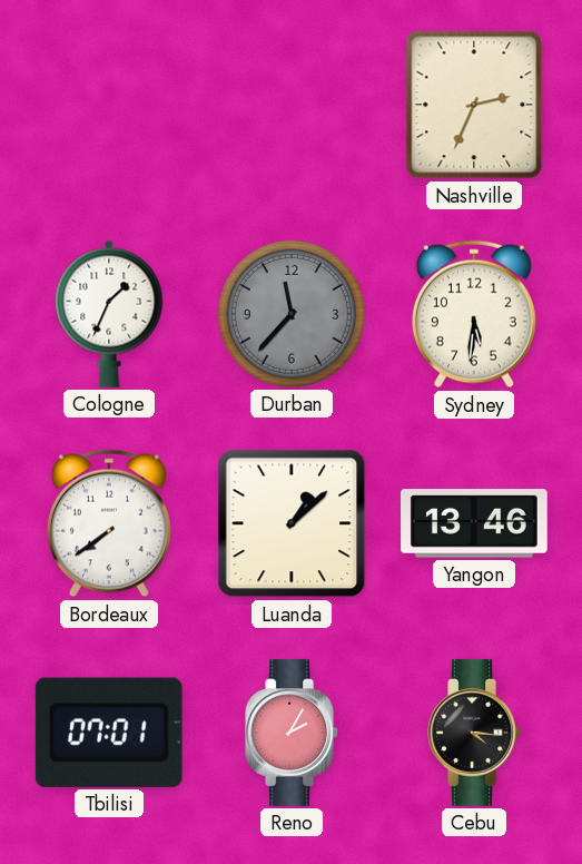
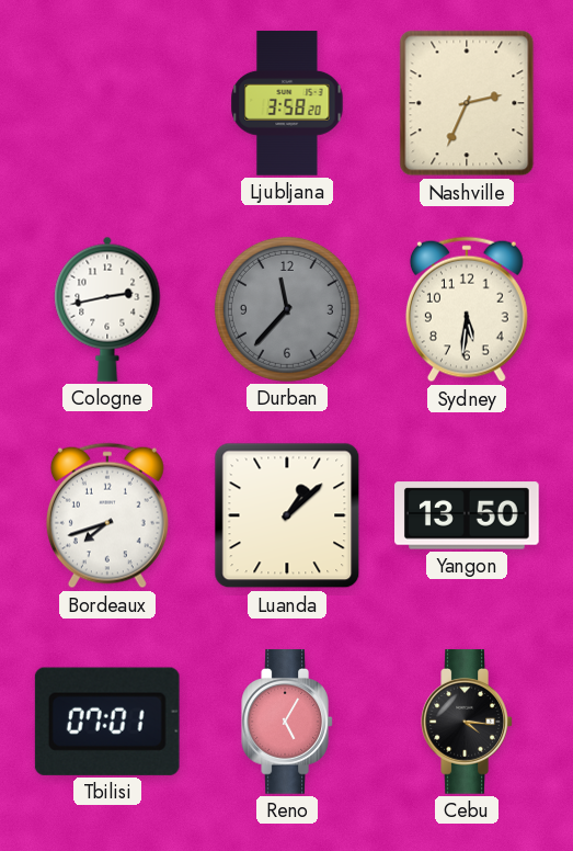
Ljubljana: none -> 3:58
Cologne: 1:34 -> 2:43
Bordeaux: 7:39 -> 7:42
Yangon: 13:46 -> 13:50
Reno: 2:05 -> 5:05
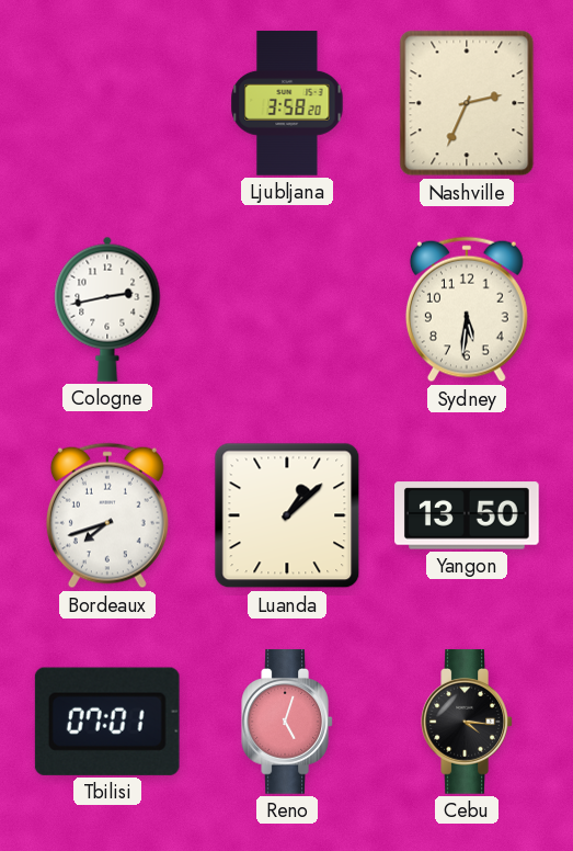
Durban: 11:37 -> none
Reno: 5:05 -> 5:03
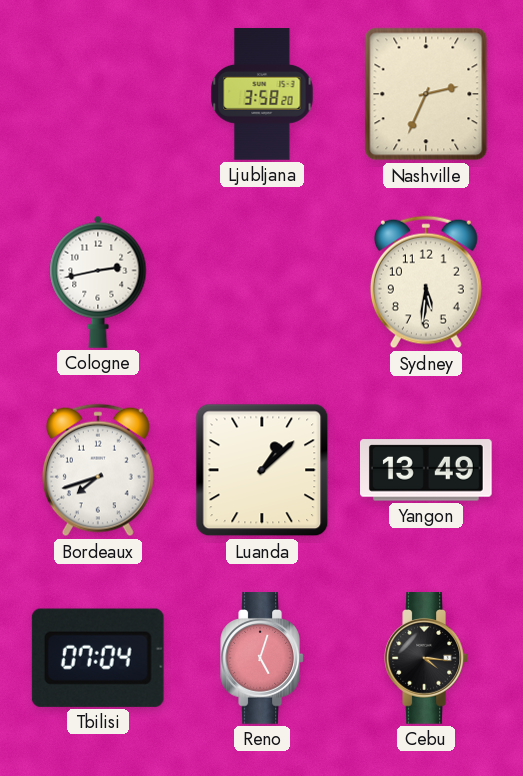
Yangon: 13:50 -> 13:49
Tbilisi: 07:01 -> 07:04
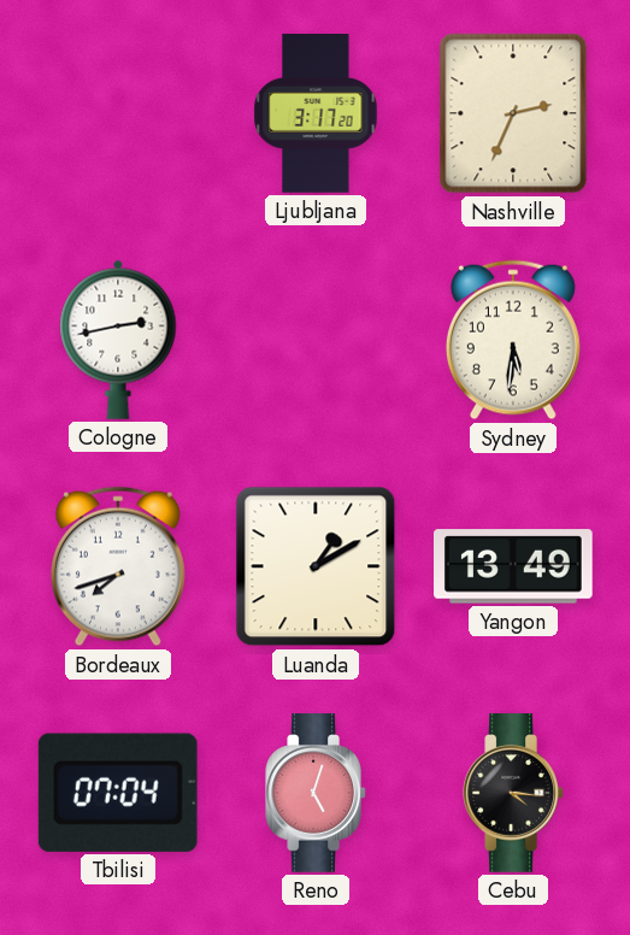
Ljubljana: 3:58 -> 3:17
Luanda: 1:08 -> 1:10
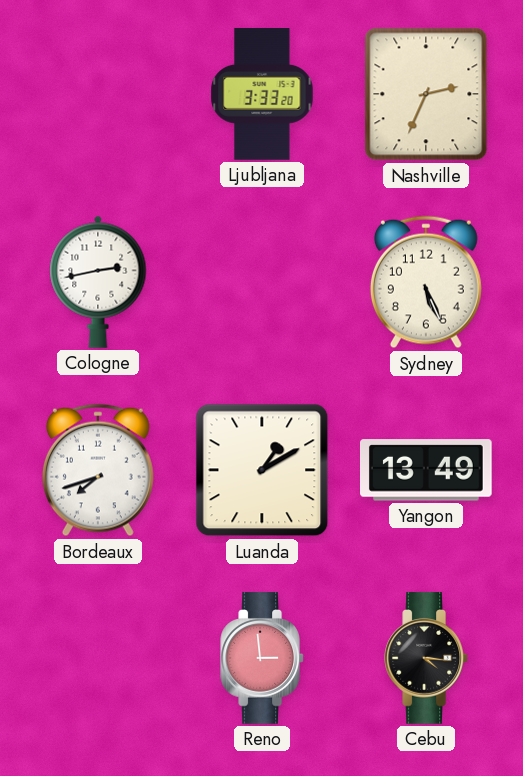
Ljubljana: 3:17 -> 3:33
Sydney: 5:31 -> 5:26
Tbilisi: 07:04 -> none
Reno: 5:03 -> 2:59
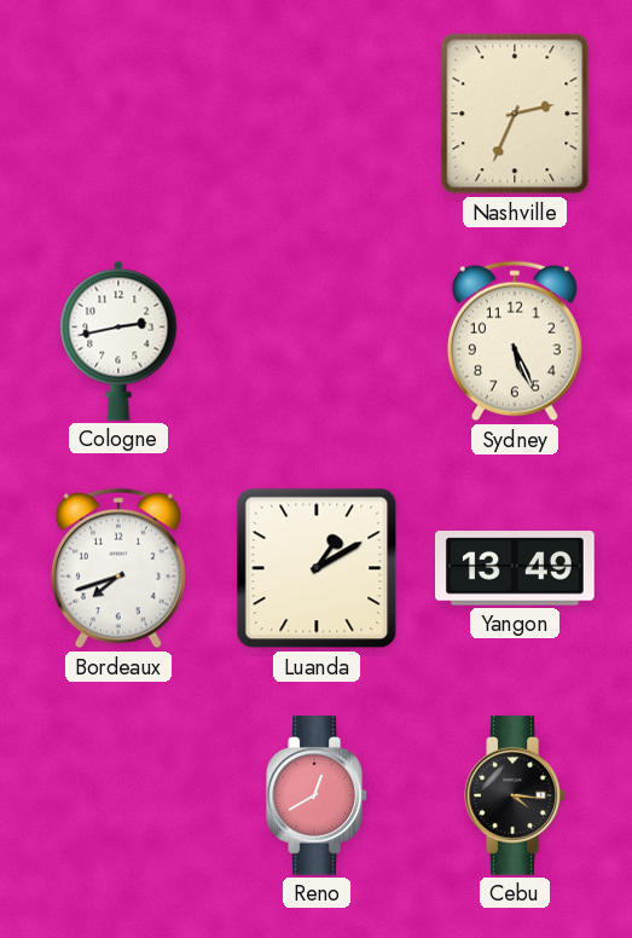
Ljubljana: 3:33 -> none
Reno: 2:59 -> 12:40
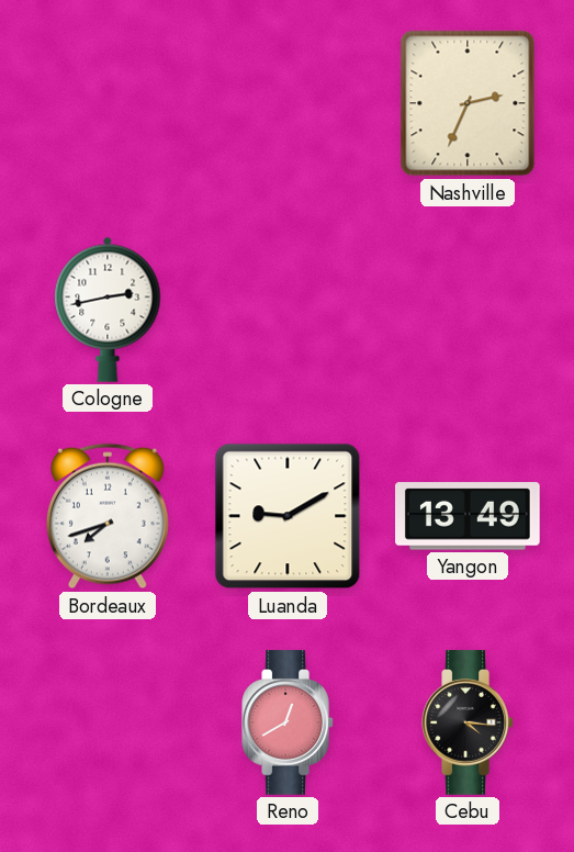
Sydney: 5:26 -> none
Luanda: 1:10 -> 9:10
